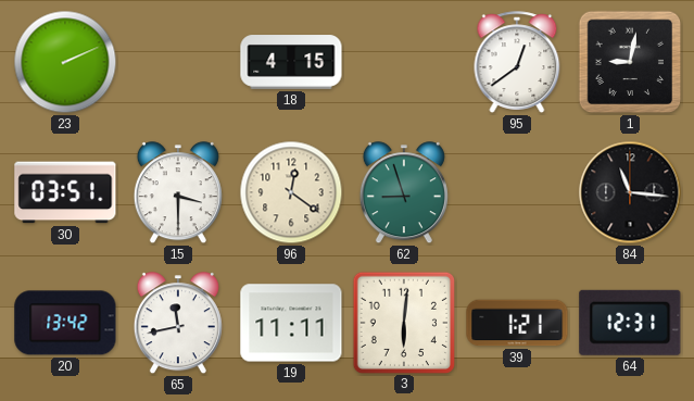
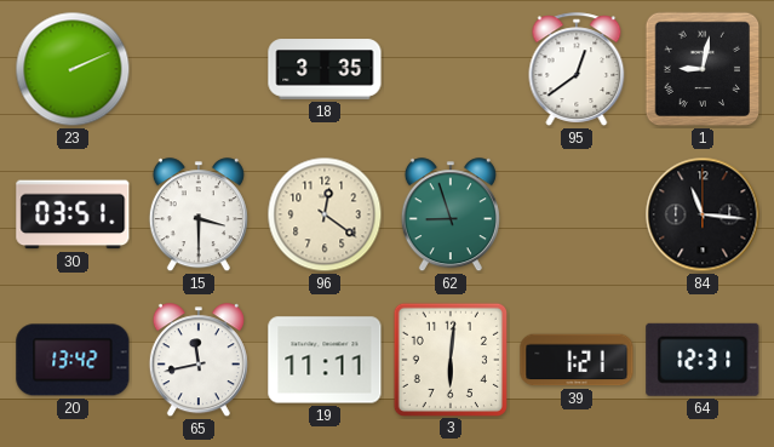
18: 4:15 -> 3:35
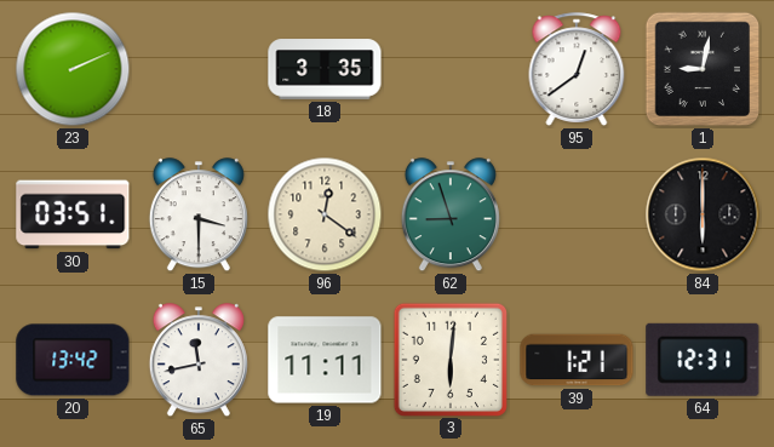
84: 11:16 -> 6:00
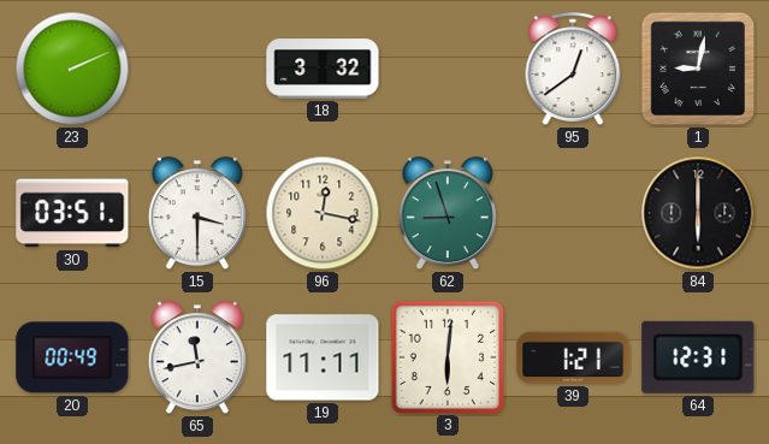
18: 3:35 -> 3:32
96: 12:21 -> 12:17
20: 13:42 -> 00:49
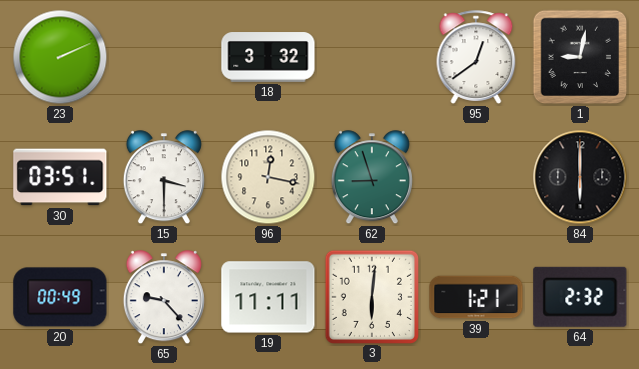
65: 11:43 -> 9:23
64: 12:31 -> 2:32
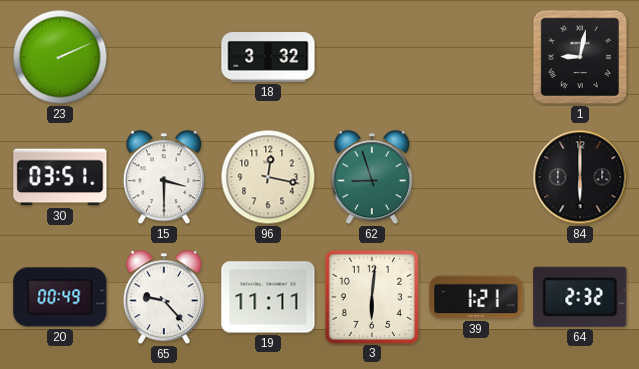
95: 12:39 -> none
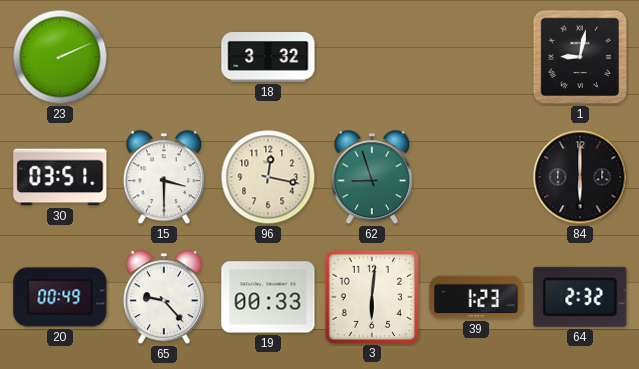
19: 11:11 -> 00:33
39: 1:21 -> 1:23
